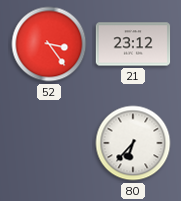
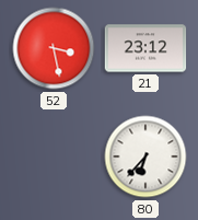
52: 3:24 -> 3:28
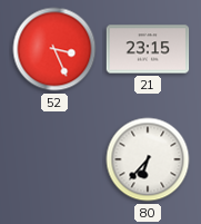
52: 3:28 -> 3:26
21: 23:12 -> 23:15
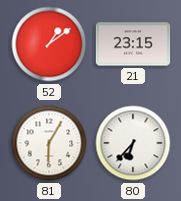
52: 3:26 -> 1:09
81: none -> 6:05
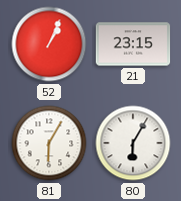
52: 1:09 -> 1:04
80: 6:37 -> 6:05
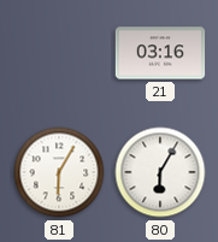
52: 1:04 -> none
21: 23:15 -> 03:16
